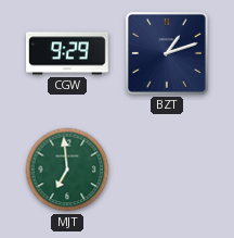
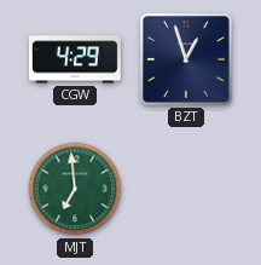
CGW: 9:29 -> 4:29
BZT: 1:12 -> 12:57
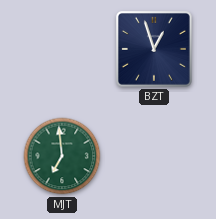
CGW: 4:29 -> none
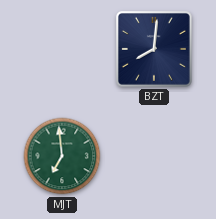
BZT: 12:57 -> 8:01
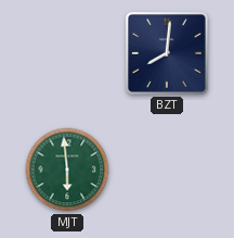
MJT: 6:59 -> 5:59
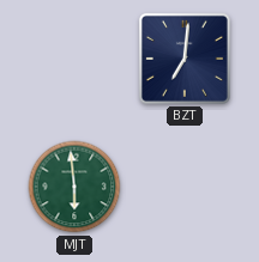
BZT: 8:01 -> 7:01
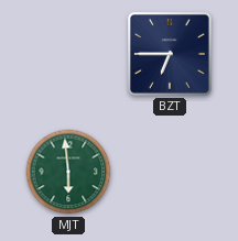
BZT: 7:01 -> 6:45
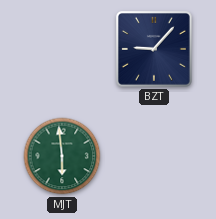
BZT: 6:45 -> 9:07
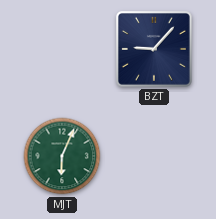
MJT: 5:59 -> 6:04
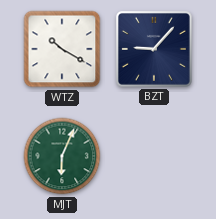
WTZ: none -> 10:20
